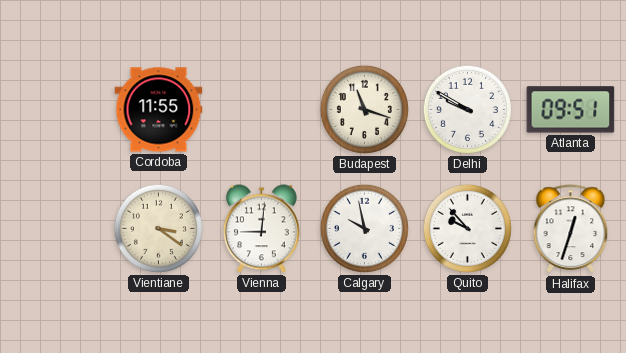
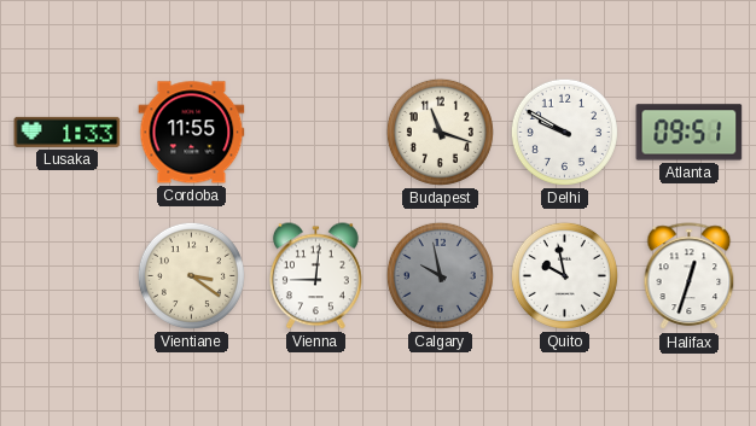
Lusaka: none -> 1:33
Calgary dial: white -> grey
Quito: 9:53 -> 9:58
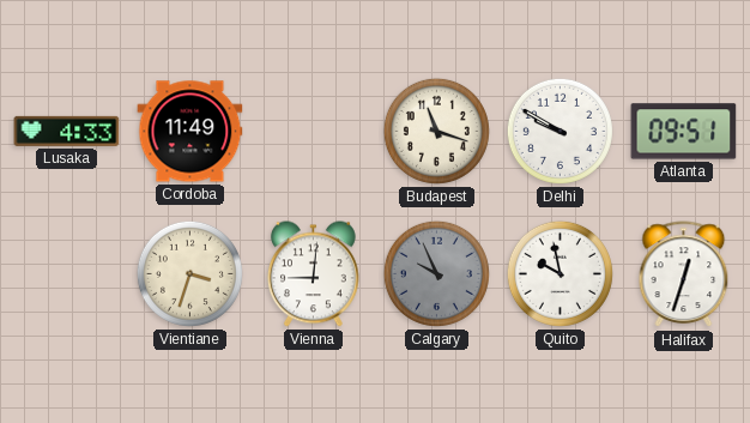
Lusaka: 1:33 -> 4:33
Cordoba: 11:55 -> 11:49
Vientiane: 3:21 -> 3:33
Calgary: 9:58 -> 9:56
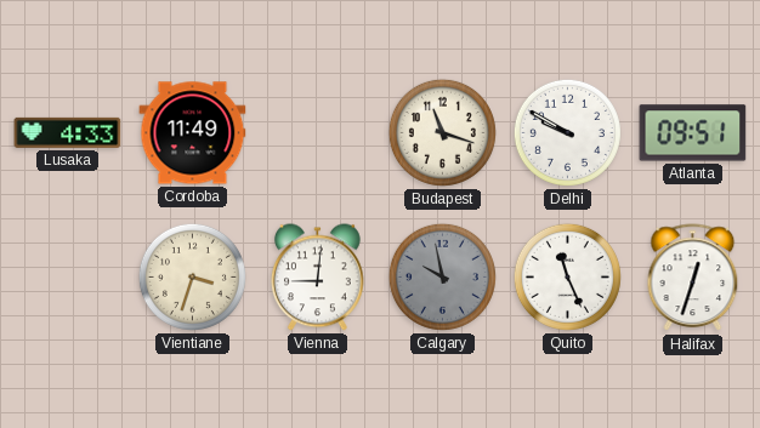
Calgary: 9:56 -> 9:58
Quito: 9:58 -> 11:26
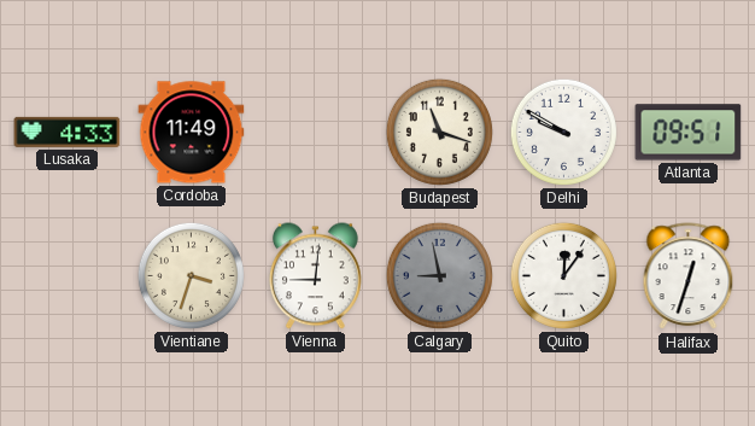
Calgary: 9:58 -> 8:58
Quito: 11:26 -> 12:06
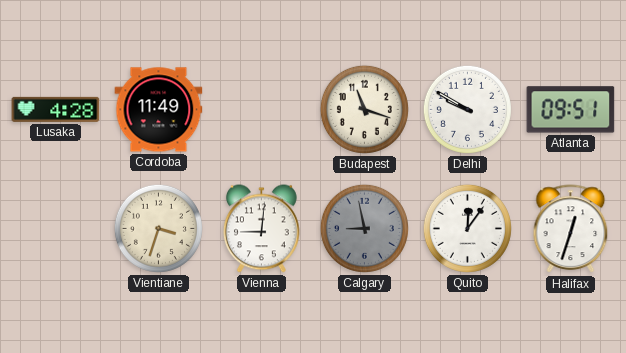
Lusaka: 4:33 -> 4:28
